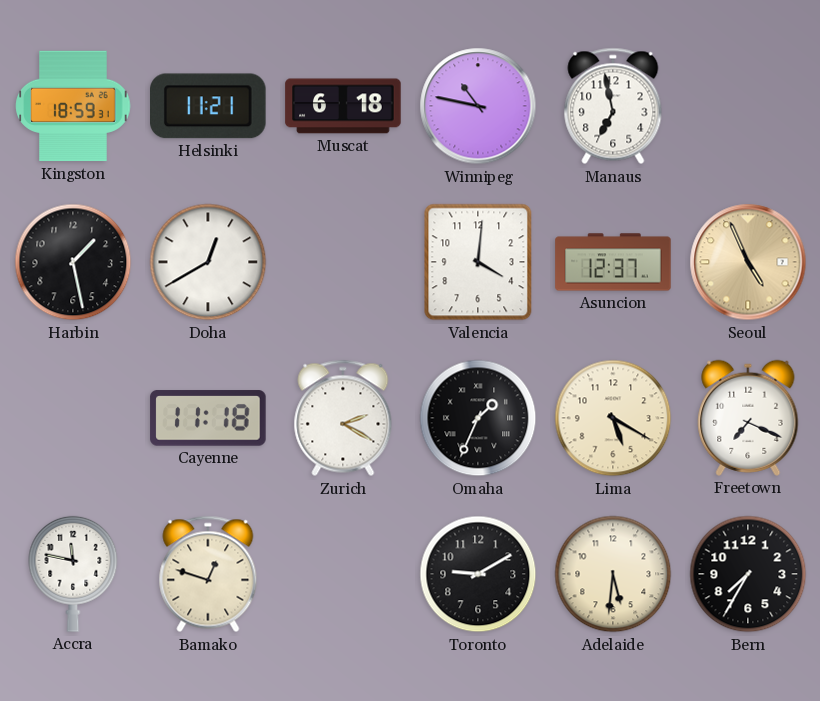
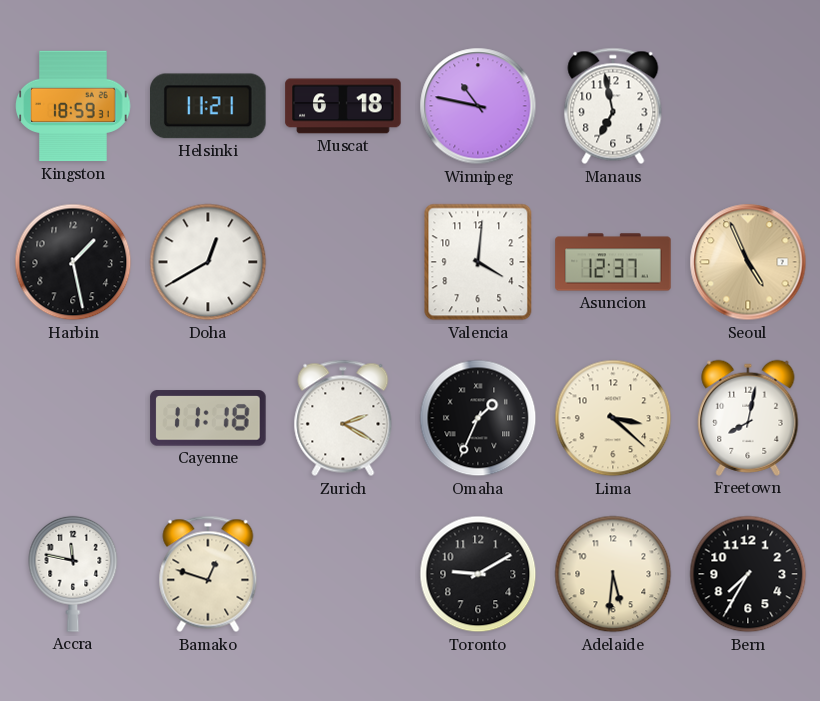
Lima: 5:20 -> 3:22
Freetown: 7:19 -> 8:02
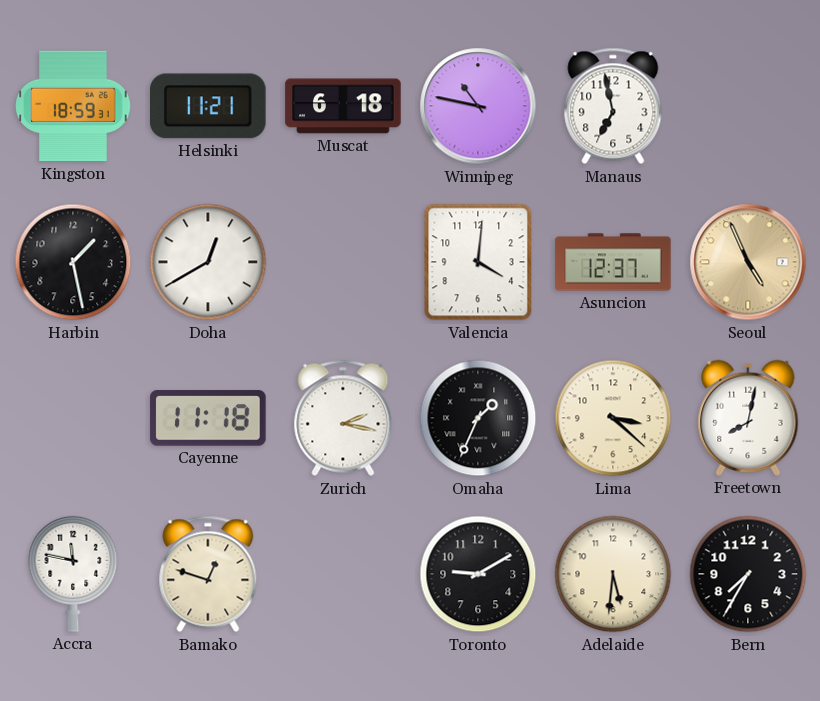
Zurich: 2:20 -> 2:17
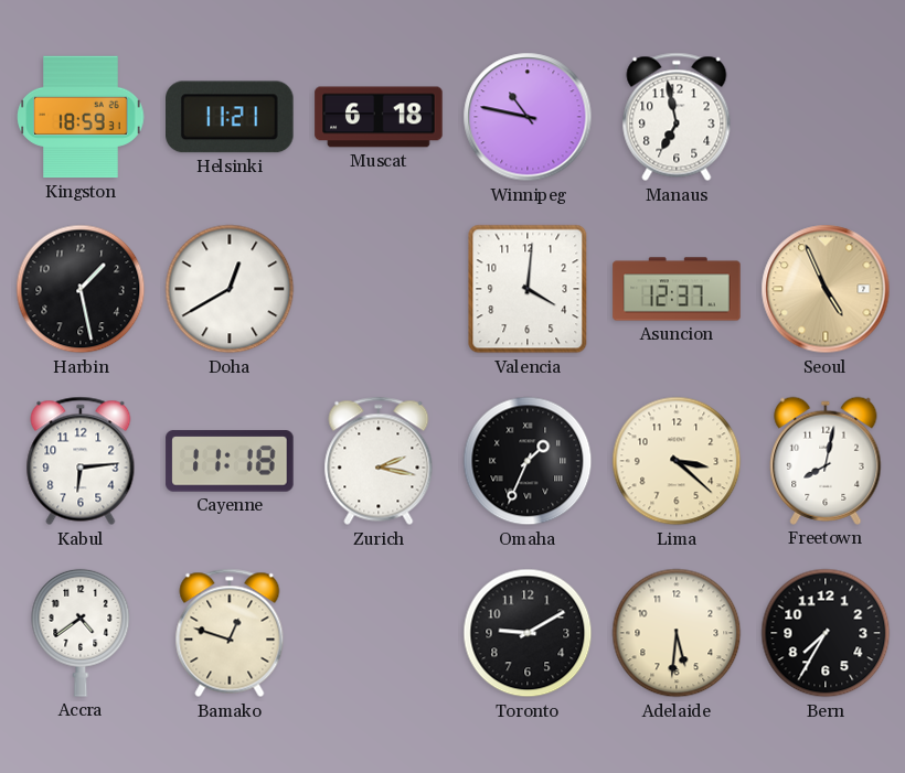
Kabul: none -> 6:14
Accra: 11:47 -> 4:39
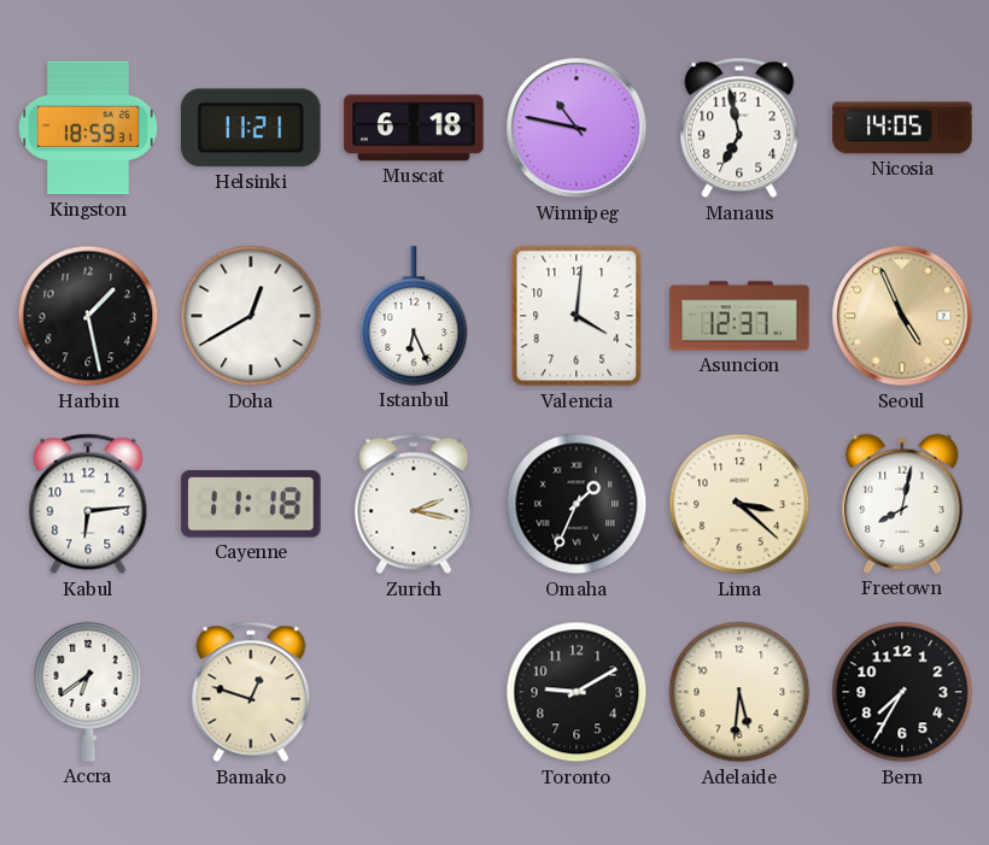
Nicosia: none -> 14:05
Istanbul: none -> 6:26
Accra: 4:39 -> 6:39
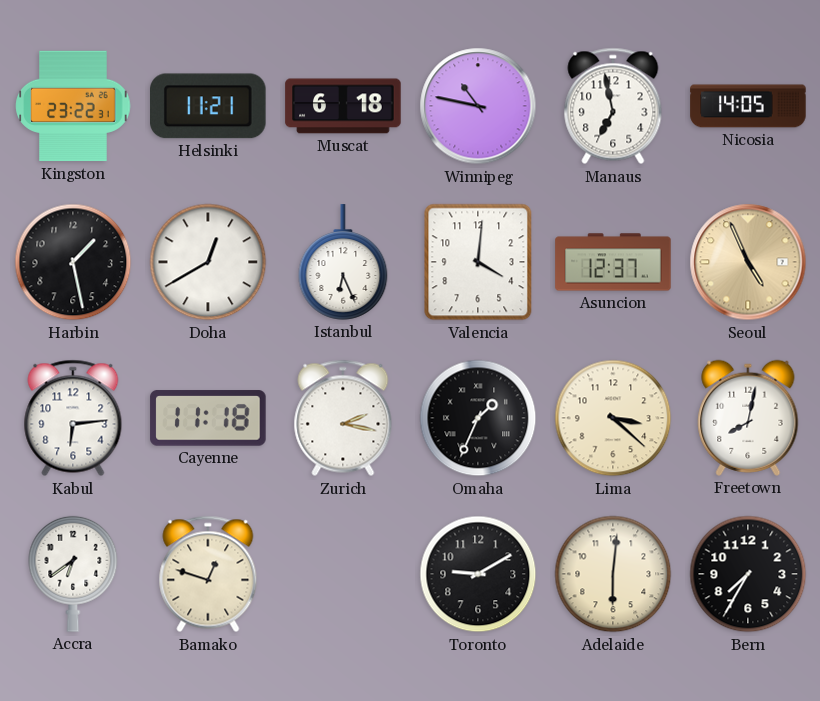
Kingston: 18:59 -> 23:22
Adelaide: 5:31 -> 6:01
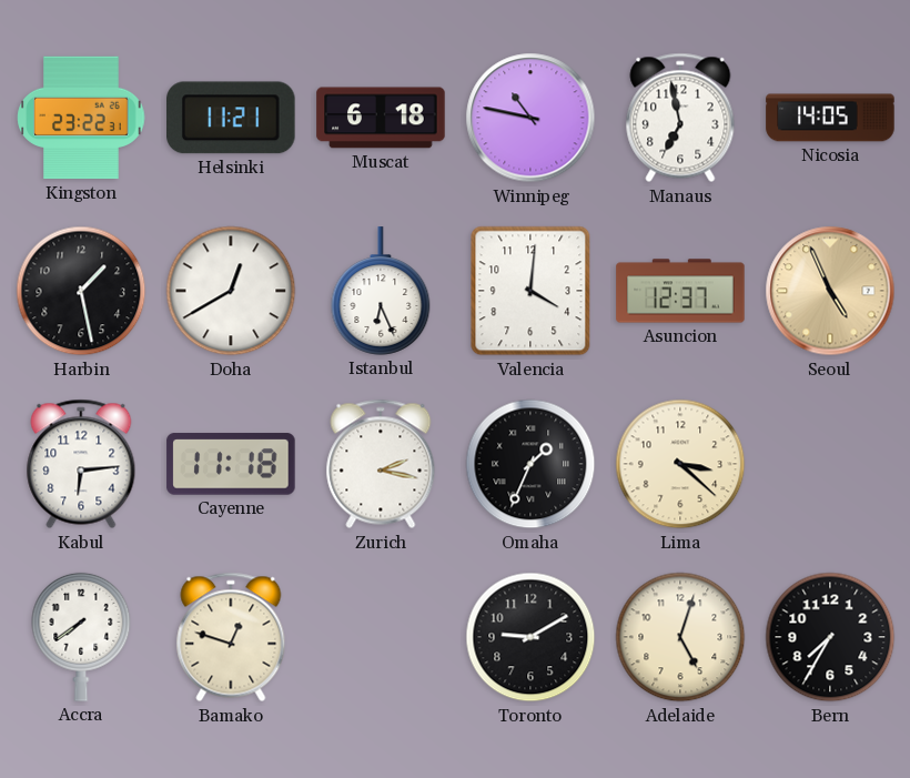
Freetown: 8:02 -> none
Accra: 6:39 -> 7:39
Adelaide: 6:01 -> 5:03
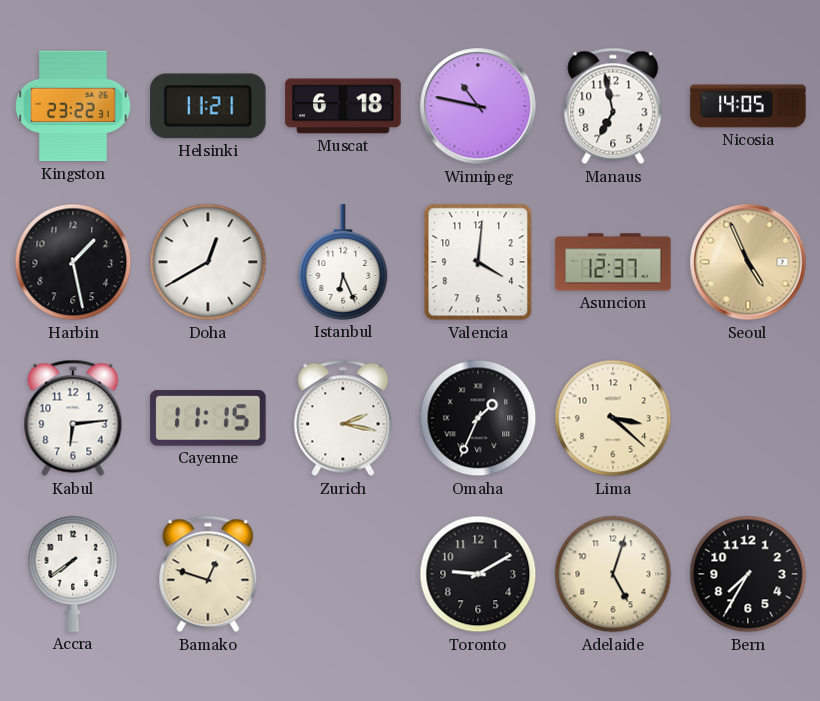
Cayenne: 11:18 -> 11:15
